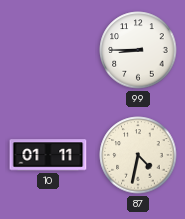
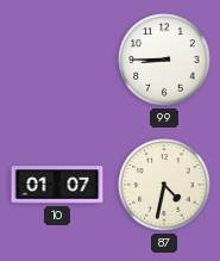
10: 01:11 -> 01:07
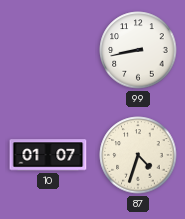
99: 8:45 -> 8:43
87: 4:32 -> 4:33
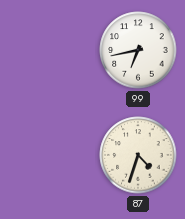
99: 8:43 -> 6:43
10: 01:07 -> none
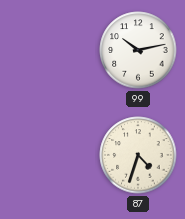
99: 6:43 -> 10:13
